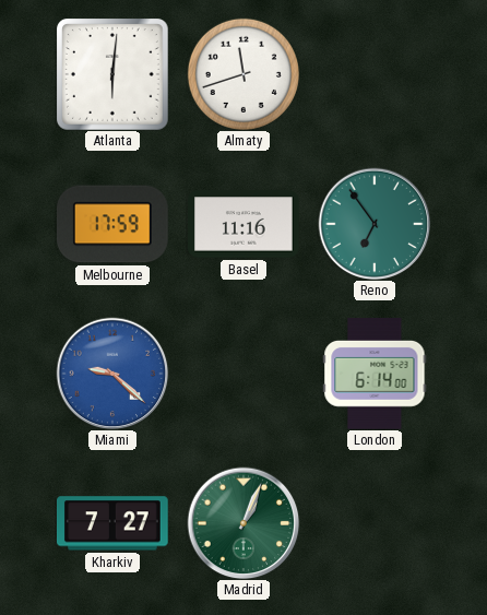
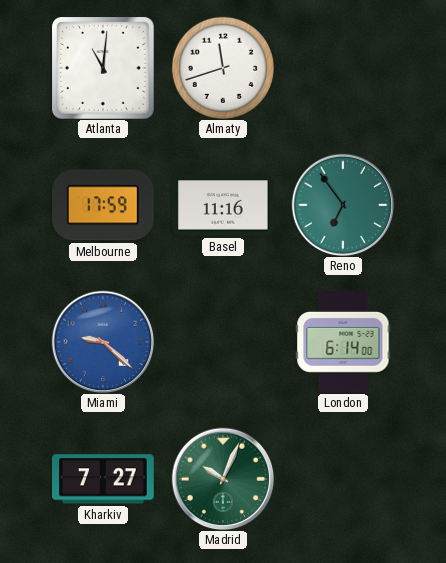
Atlanta: 6:01 -> 11:01
Madrid: 1:04 -> 10:04
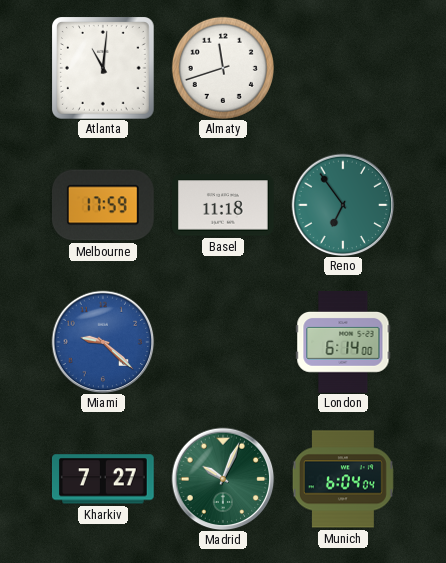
Basel: 11:16 -> 11:18
Munich: none -> 6:04
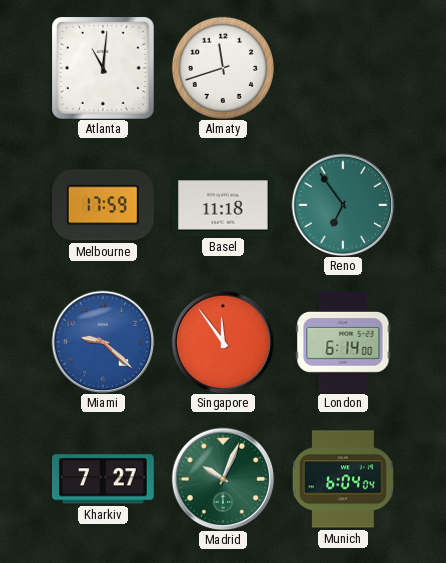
Singapore: none -> 11:54
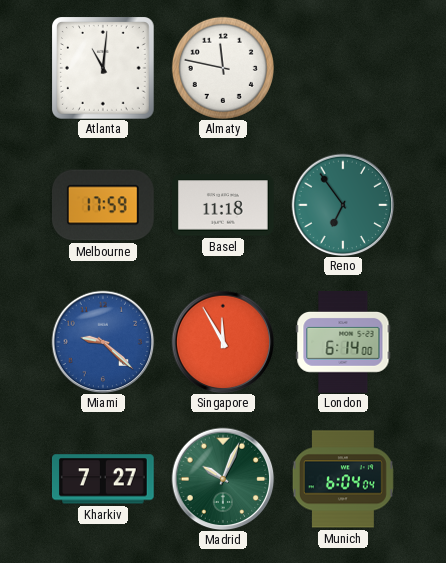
Almaty: 11:42 -> 11:47
Singapore: 11:54 -> 11:55
